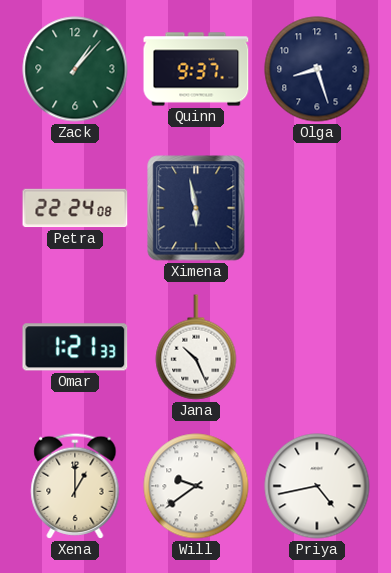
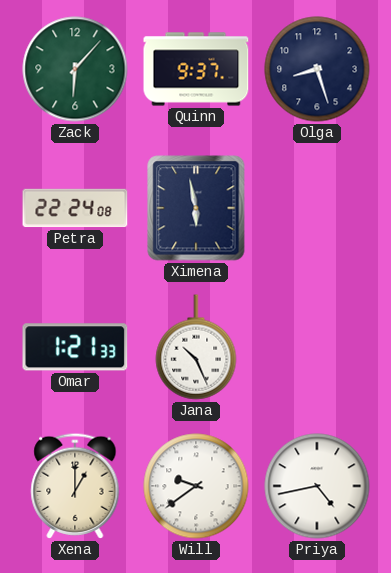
Zack: 1:07 -> 6:07
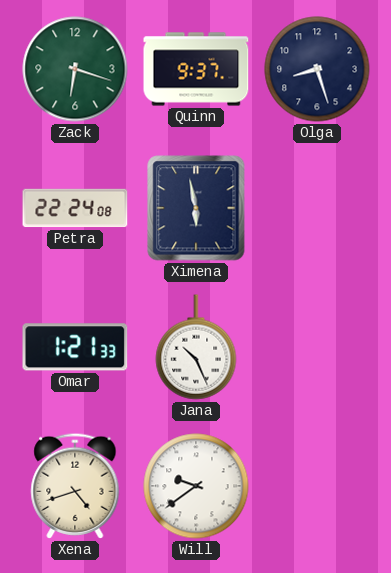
Zack: 6:07 -> 6:18
Xena: 1:00 -> 4:42
Priya: 4:43 -> none
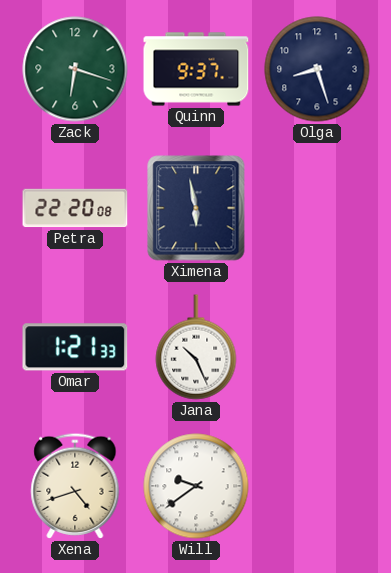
Petra: 22:24 -> 22:20
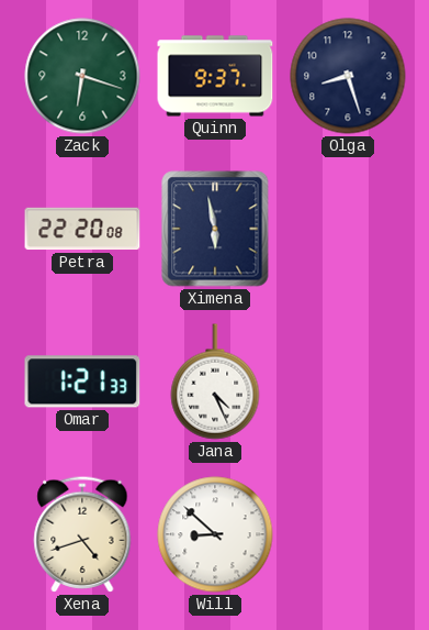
Jana: 10:26 -> 4:26
Will: 9:39 -> 8:52
